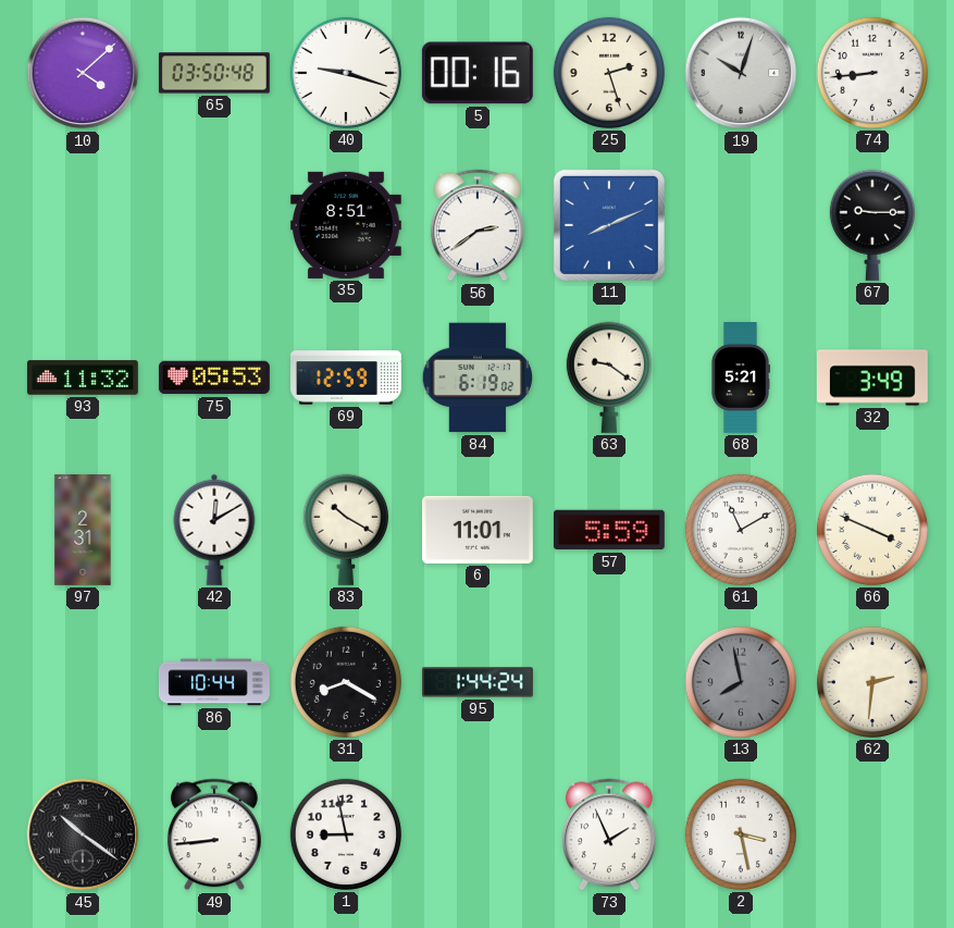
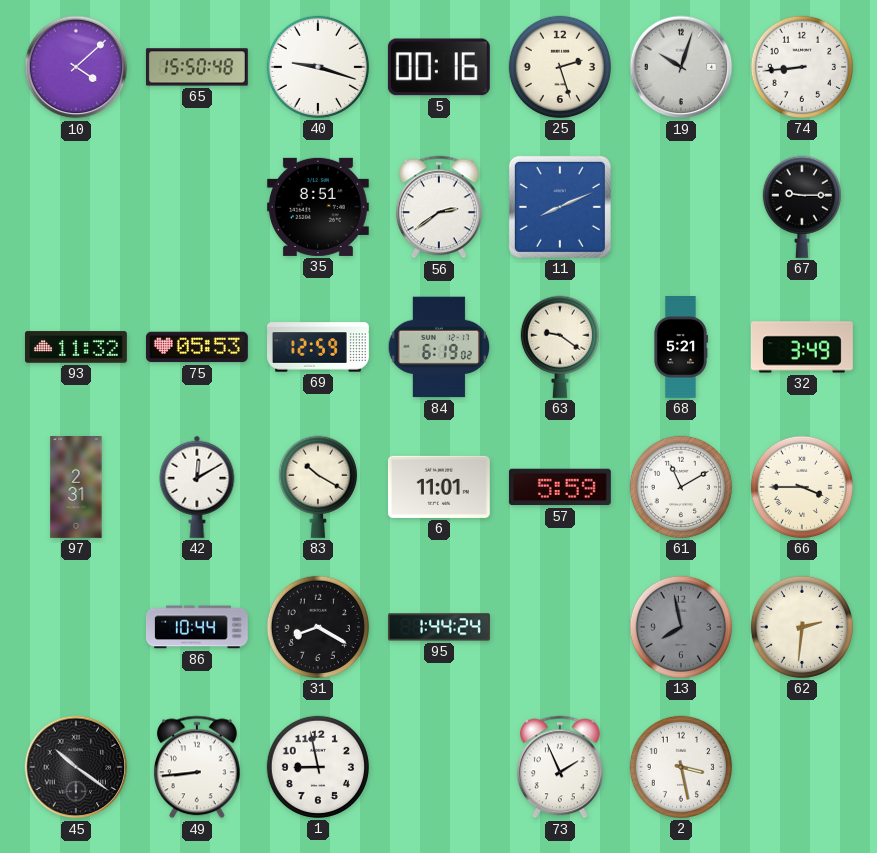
65: 03:50 -> 15:50
66: 3:49 -> 3:45
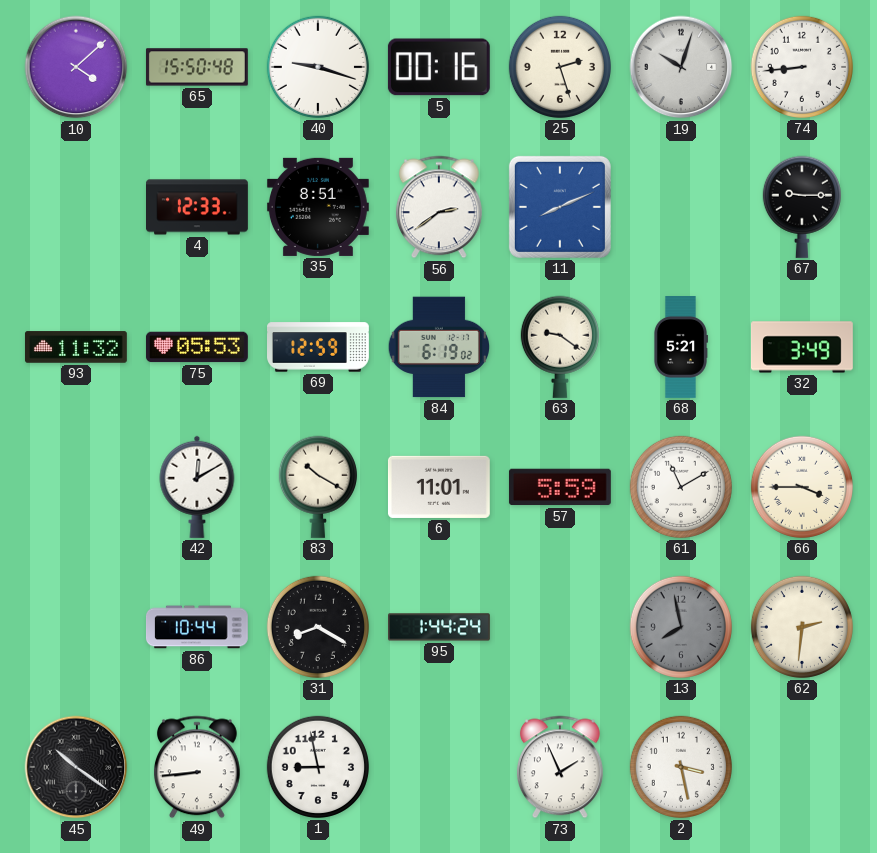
4: none -> 12:33
97: 2:31 -> none
